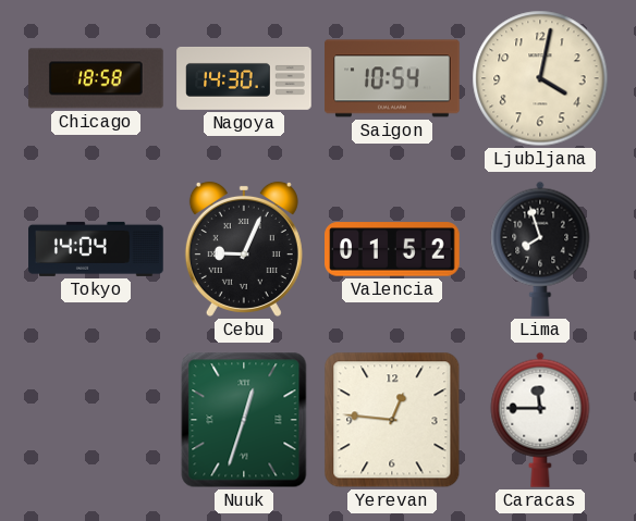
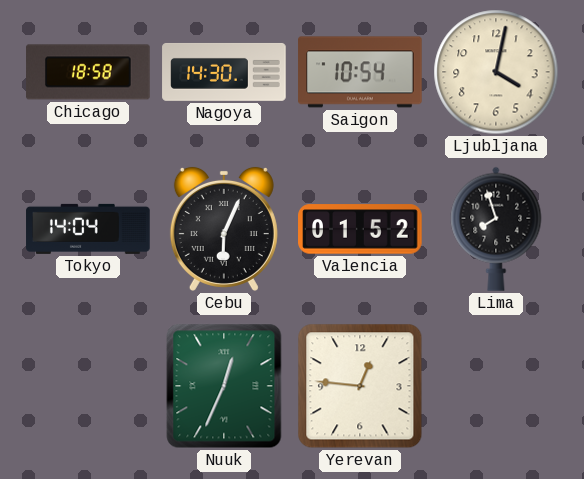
Cebu: 9:04 -> 6:04
Nuuk: 12:33 -> 12:34
Caracas: 11:45 -> none
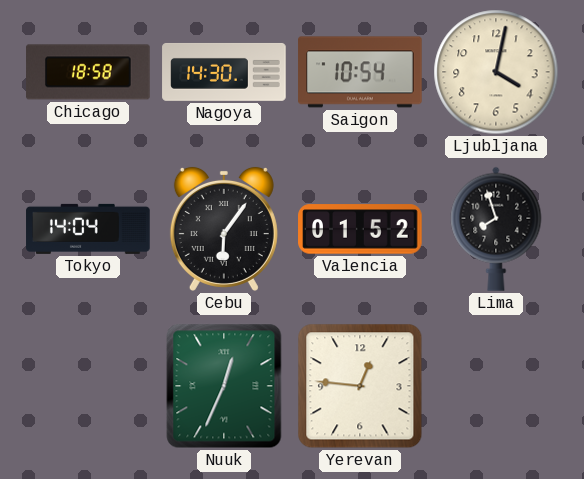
Cebu: 6:04 -> 6:06
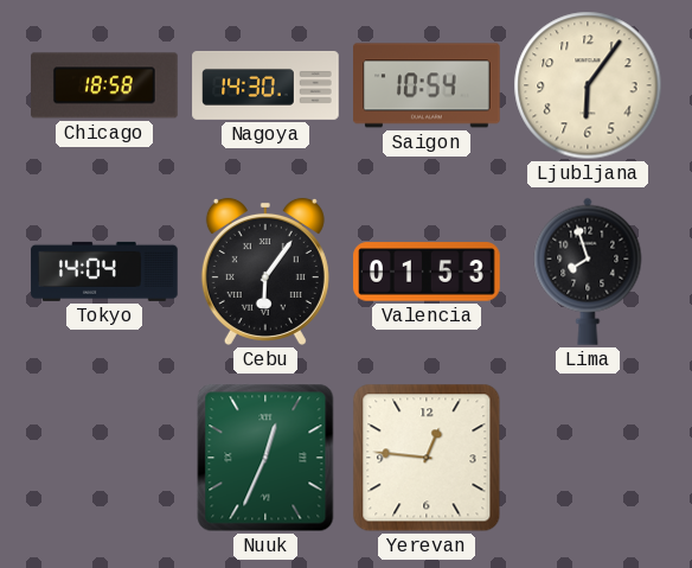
Ljubljana: 4:02 -> 6:06
Valencia: 01:52 -> 01:53
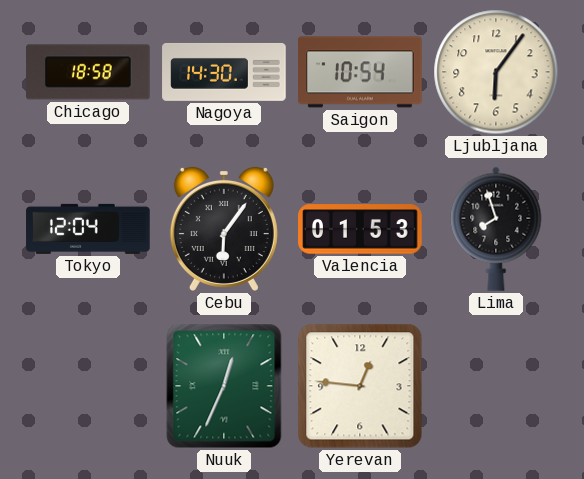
Tokyo: 14:04 -> 12:04
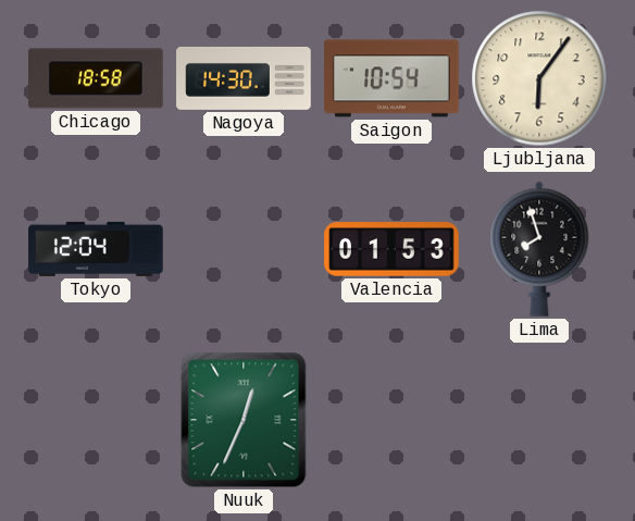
Cebu: 6:06 -> none
Yerevan: 12:46 -> none
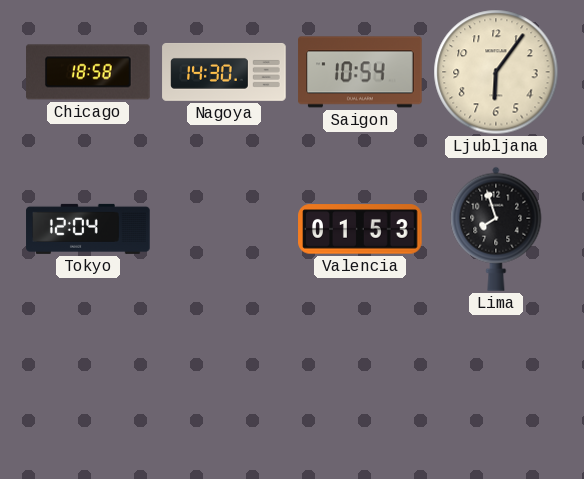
Nuuk: 12:34 -> none
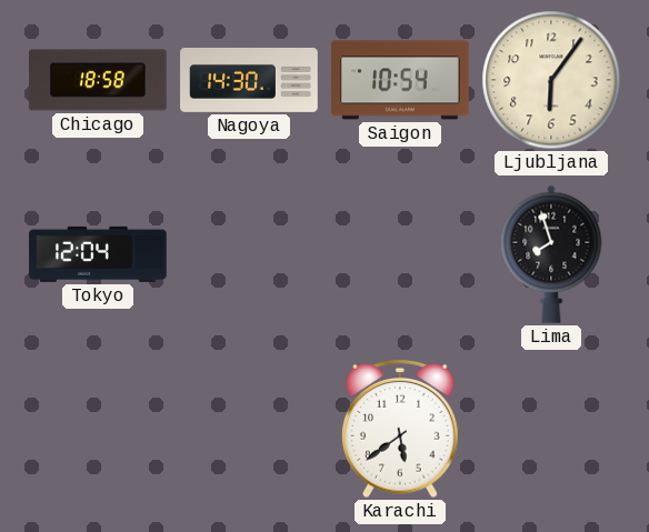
Valencia: 01:53 -> none
Karachi: none -> 5:39
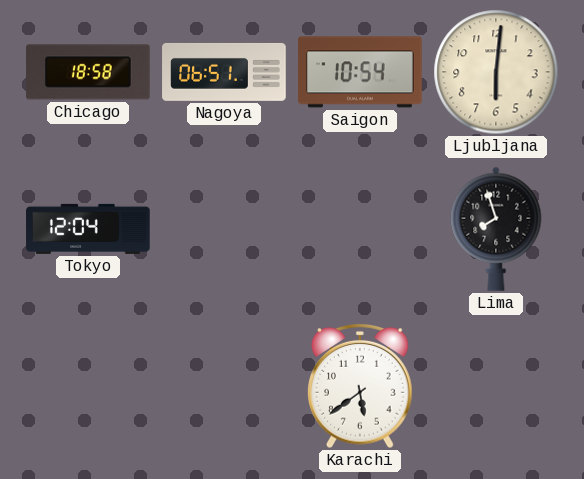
Nagoya: 14:30 -> 06:51
Ljubljana: 6:06 -> 6:01
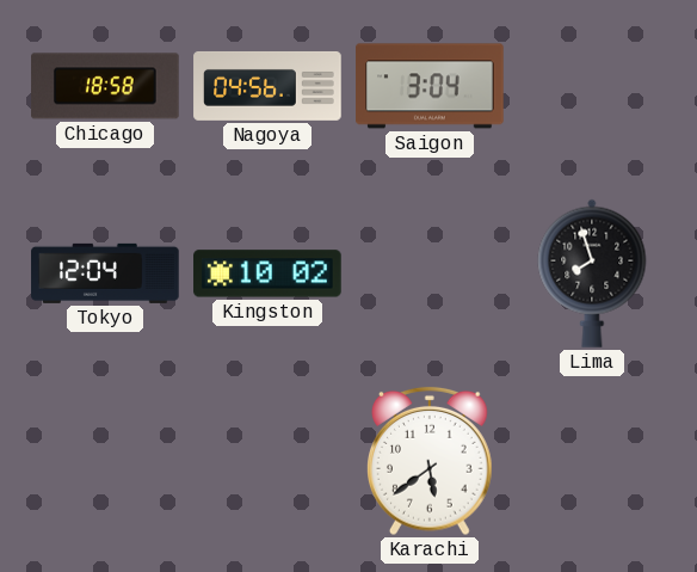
Nagoya: 06:51 -> 04:56
Saigon: 10:54 -> 3:04
Ljubljana: 6:01 -> none
Kingston: none -> 10:02
